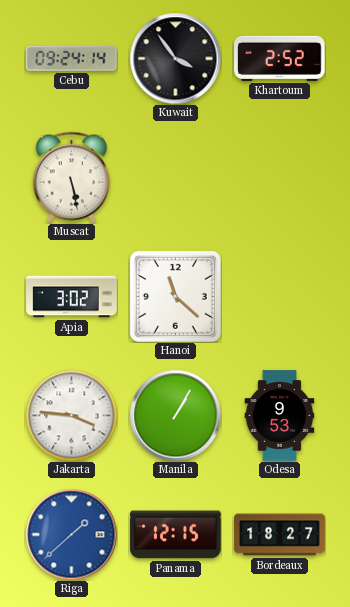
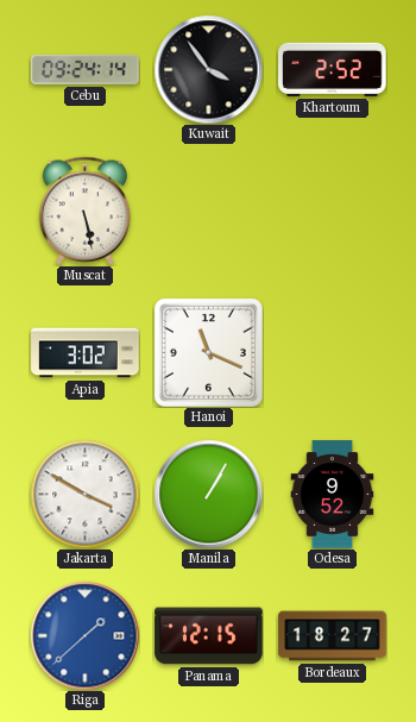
Hanoi: 11:22 -> 11:19
Jakarta: 3:46 -> 3:50
Odesa: 9:53 -> 9:52
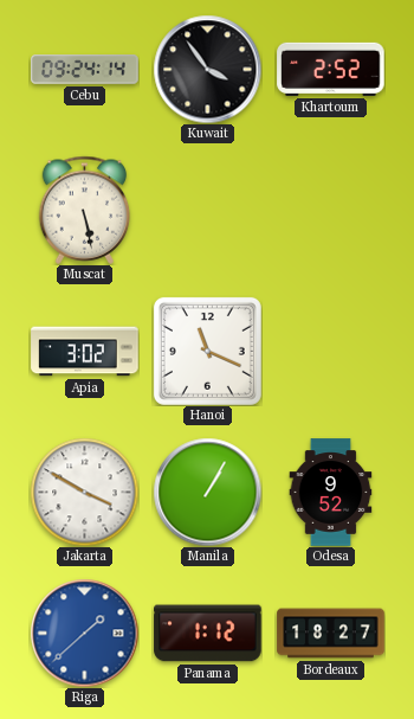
Panama: 12:15 -> 1:12
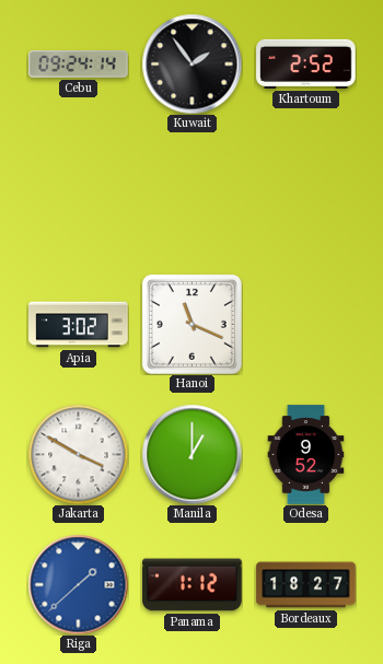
Kuwait: 3:54 -> 1:54
Muscat: 5:28 -> none
Manila: 1:05 -> 1:00
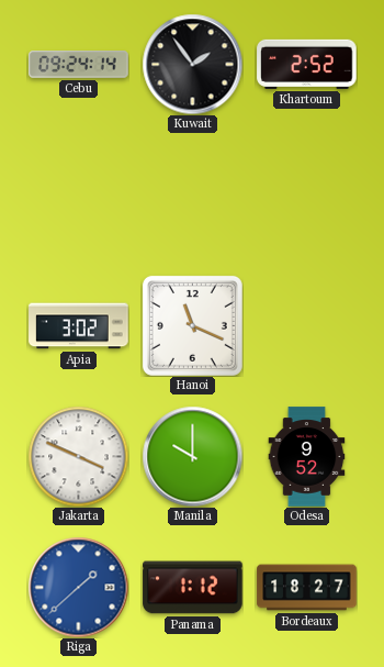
Jakarta: 3:50 -> 3:49
Manila: 1:00 -> 10:00
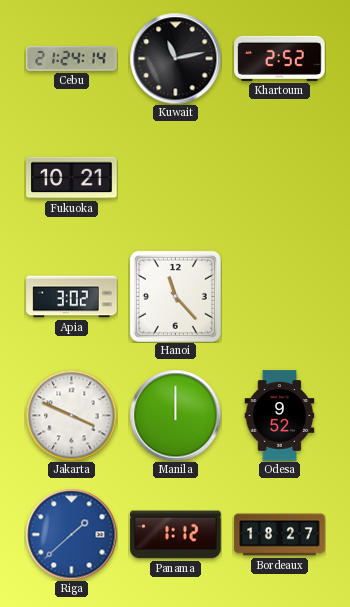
Cebu: 09:24 -> 21:24
Kuwait: 1:54 -> 11:13
Fukuoka: none -> 10:21
Hanoi: 11:19 -> 11:23
Manila: 10:00 -> 12:00
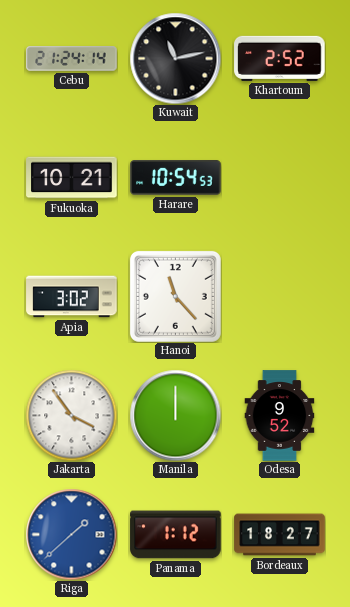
Harare: none -> 10:54
Jakarta: 3:49 -> 3:54
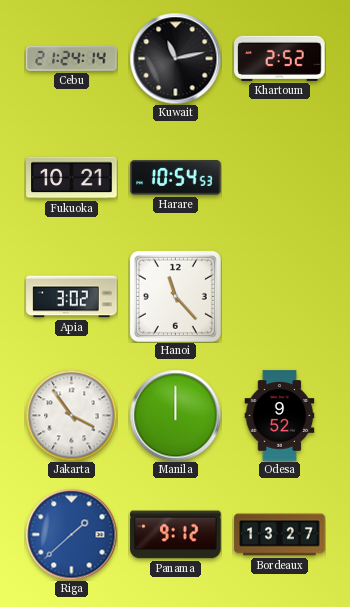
Panama: 1:12 -> 9:12
Bordeaux: 18:27 -> 13:27
